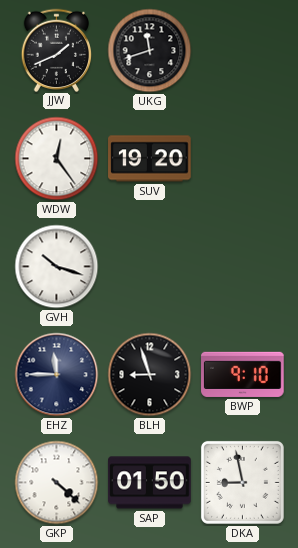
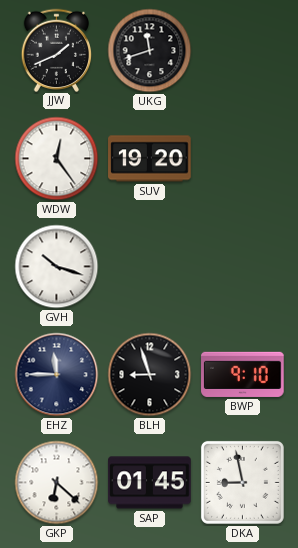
GKP: 4:22 -> 6:22
SAP: 01:50 -> 01:45
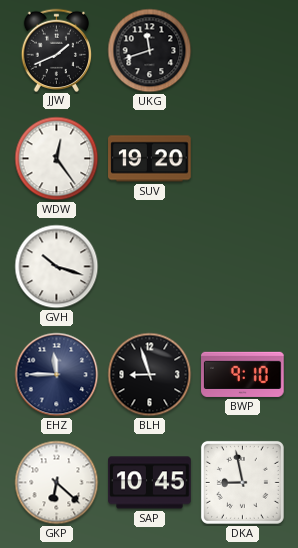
SAP: 01:45 -> 10:45
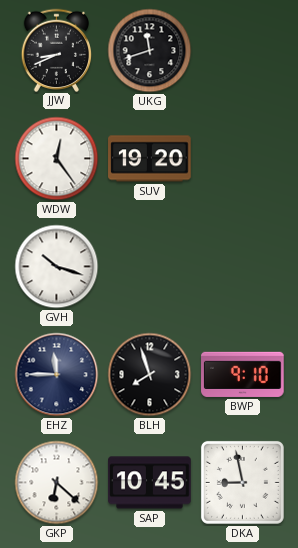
JJW: 1:41 -> 8:41
BLH: 8:57 -> 7:57
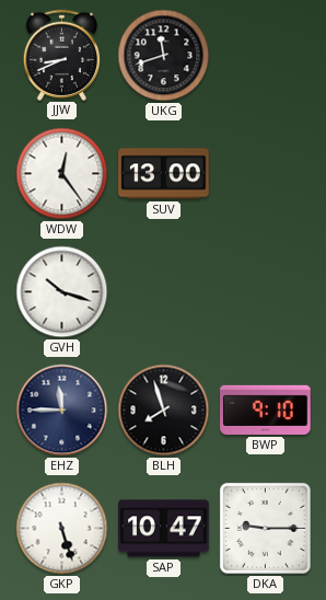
SUV: 19:20 -> 13:00
GKP: 6:22 -> 5:27
SAP: 10:45 -> 10:47
DKA: 8:58 -> 9:15
